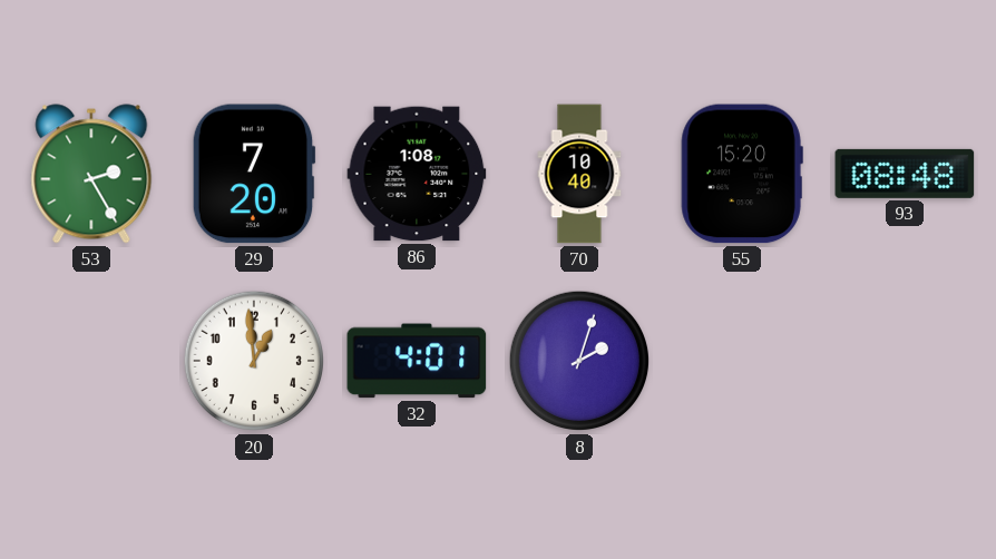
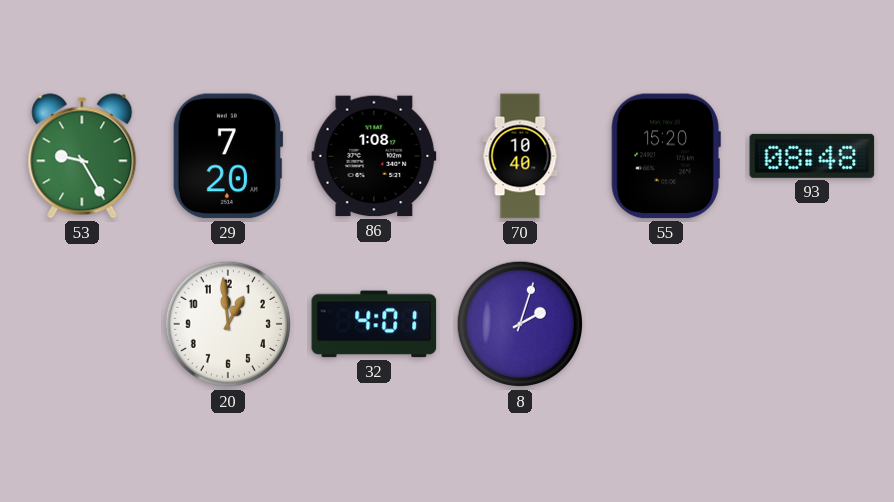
53: 2:25 -> 9:25
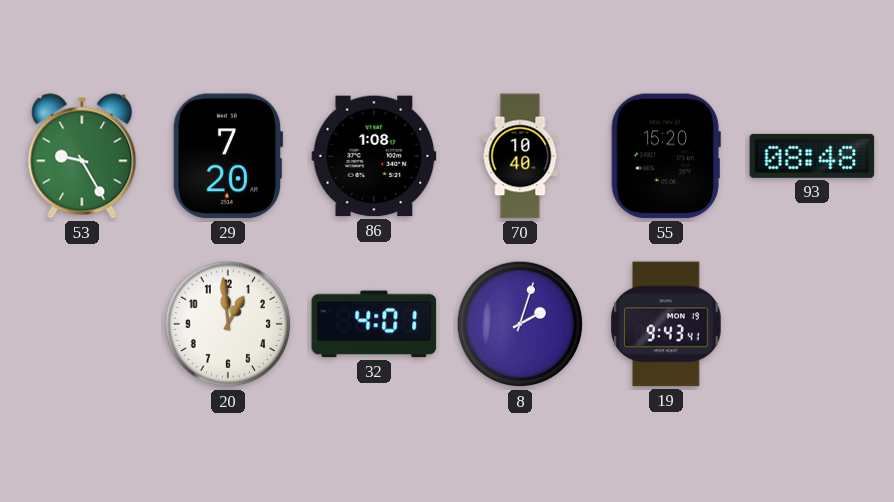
19: none -> 9:43
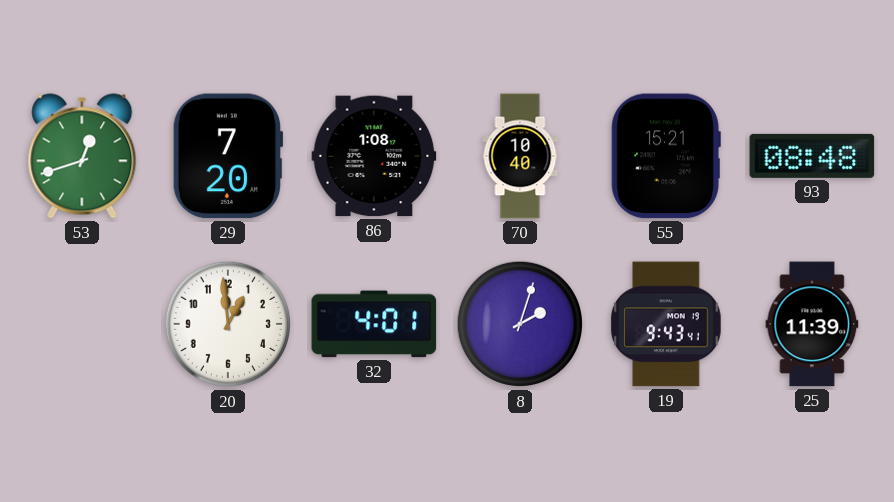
53: 9:25 -> 12:42
55: 15:20 -> 15:21
25: none -> 11:39
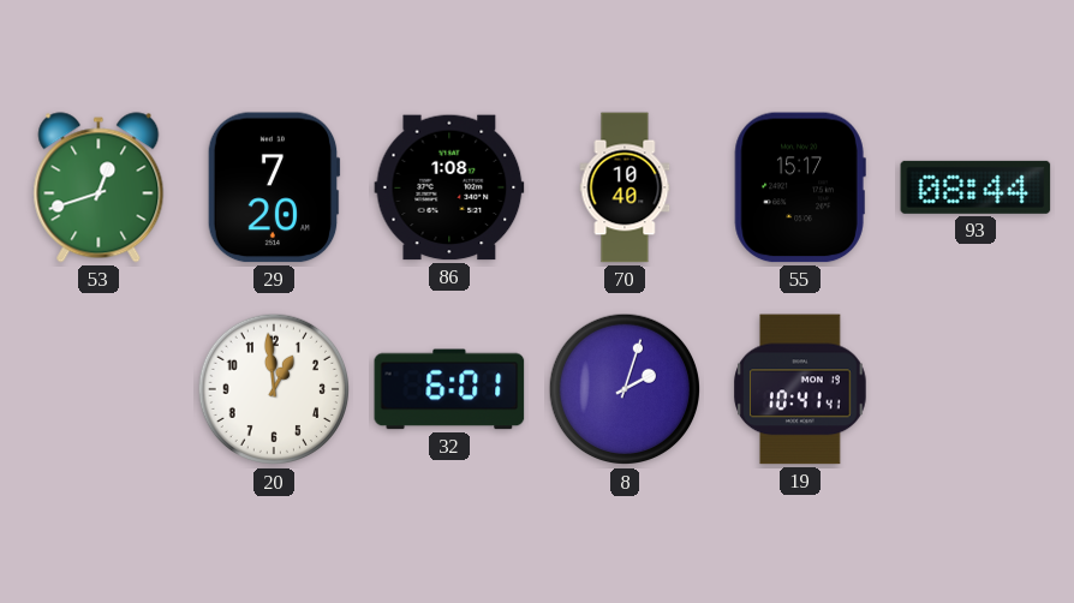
55: 15:21 -> 15:17
93: 08:48 -> 08:44
32: 4:01 -> 6:01
19: 9:43 -> 10:41
25: 11:39 -> none
